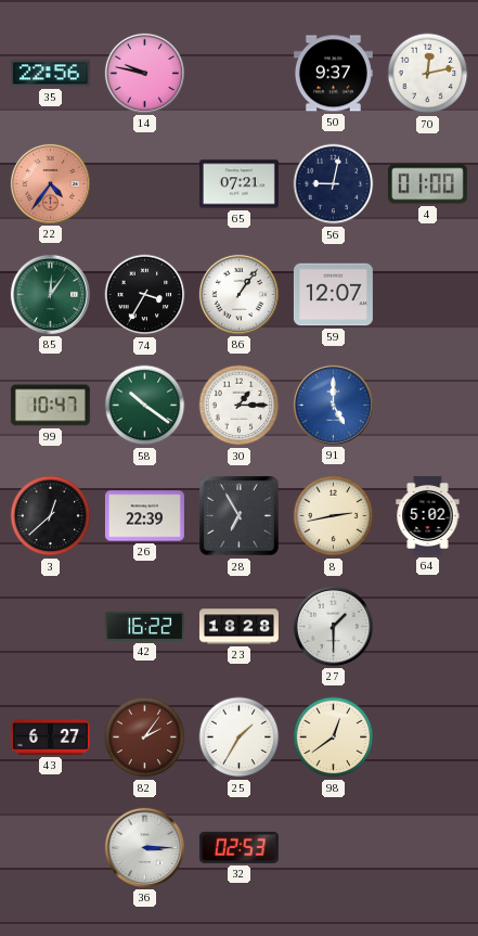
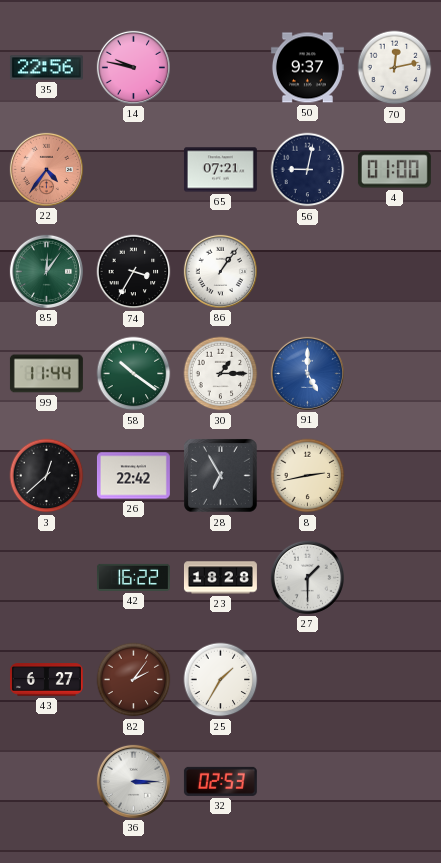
59: 12:07 -> none
99: 10:47 -> 11:44
26: 22:39 -> 22:42
64: 5:02 -> none
98: 12:39 -> none
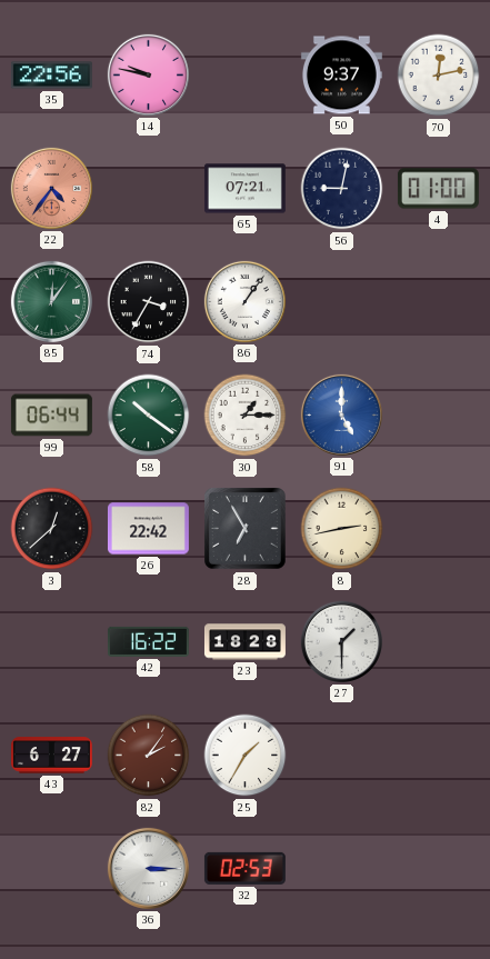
99: 11:44 -> 06:44
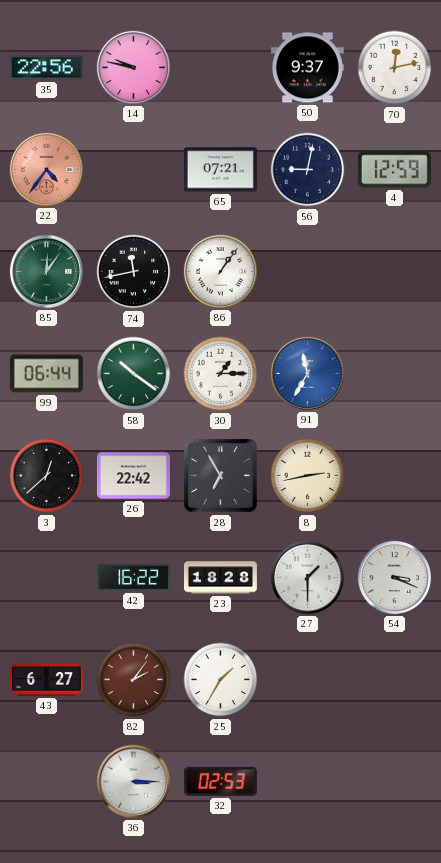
4: 01:00 -> 12:59
74: 3:35 -> 11:43
91: 5:00 -> 11:35
54: none -> 3:19
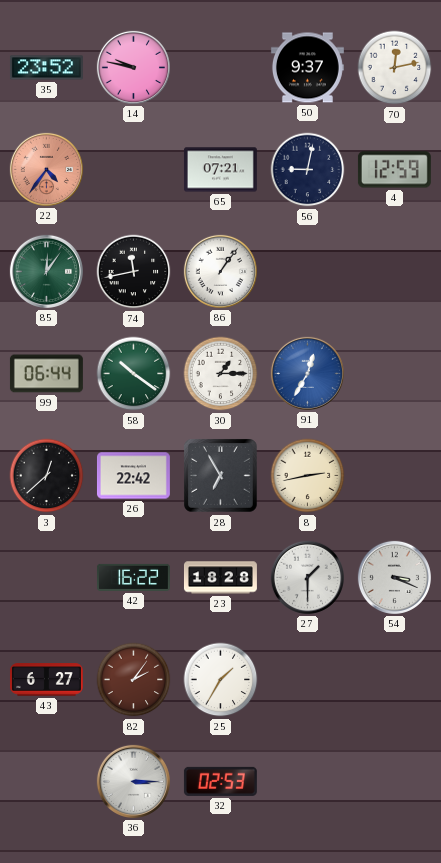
35: 22:56 -> 23:52
91: 11:35 -> 12:35
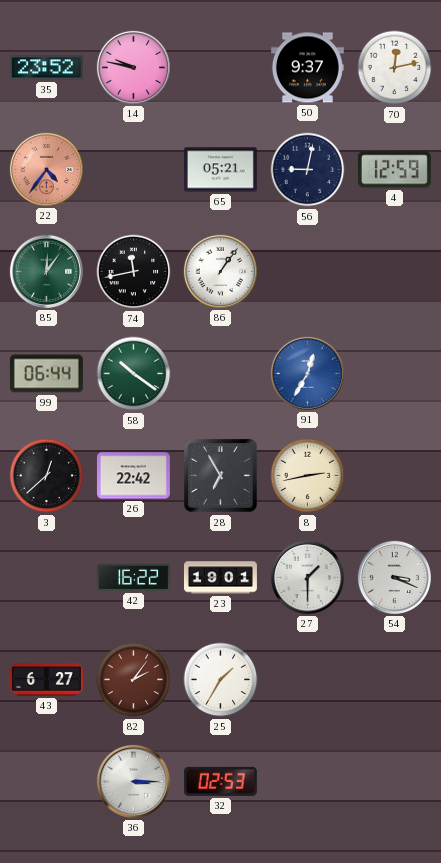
65: 07:21 -> 05:21
30: 1:15 -> none
23: 18:28 -> 19:01
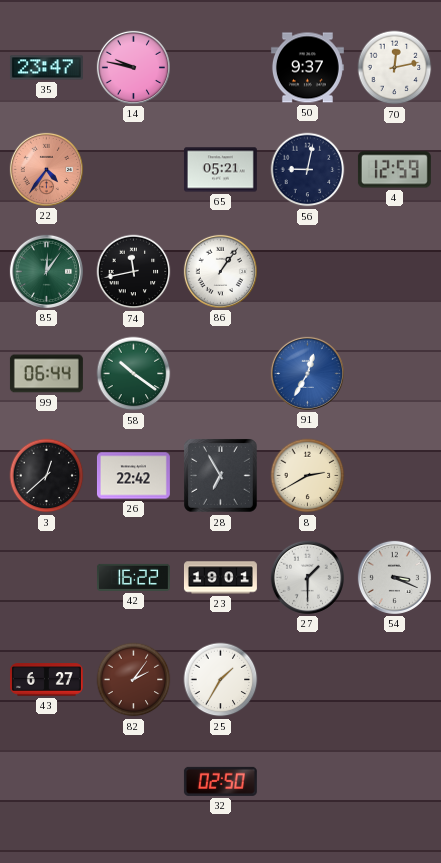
35: 23:52 -> 23:47
8: 2:43 -> 2:40
36: 3:15 -> none
32: 02:53 -> 02:50
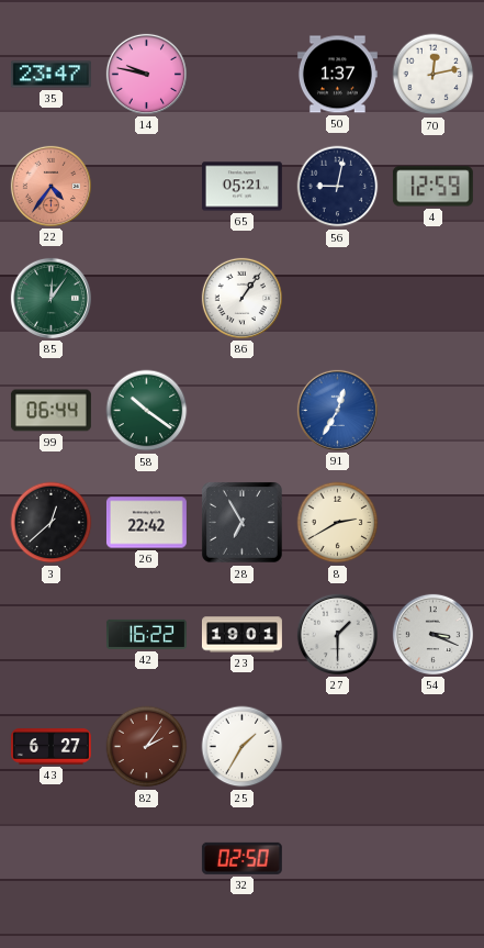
50: 9:37 -> 1:37
74: 11:43 -> none
